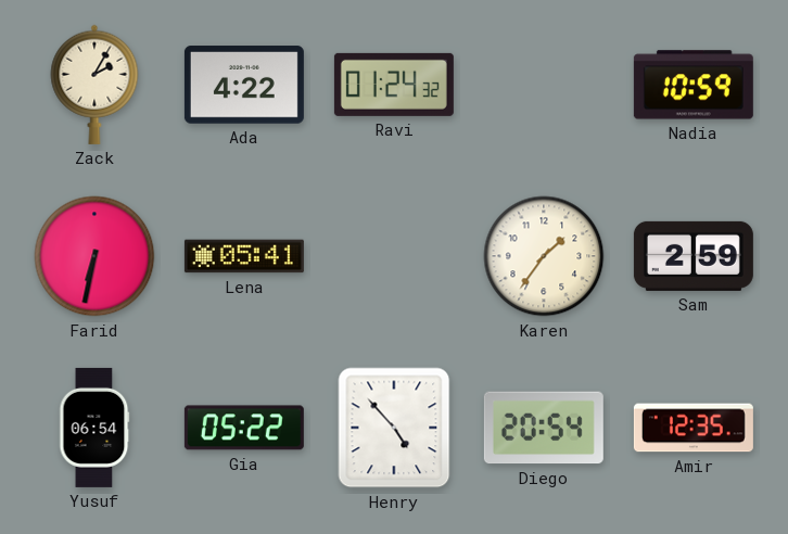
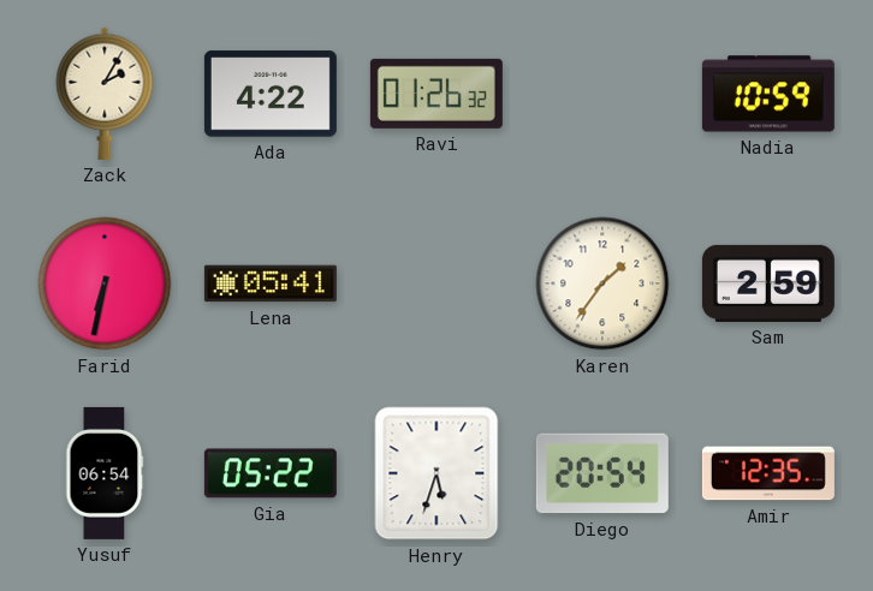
Ravi: 01:24 -> 01:26
Henry: 4:53 -> 5:33
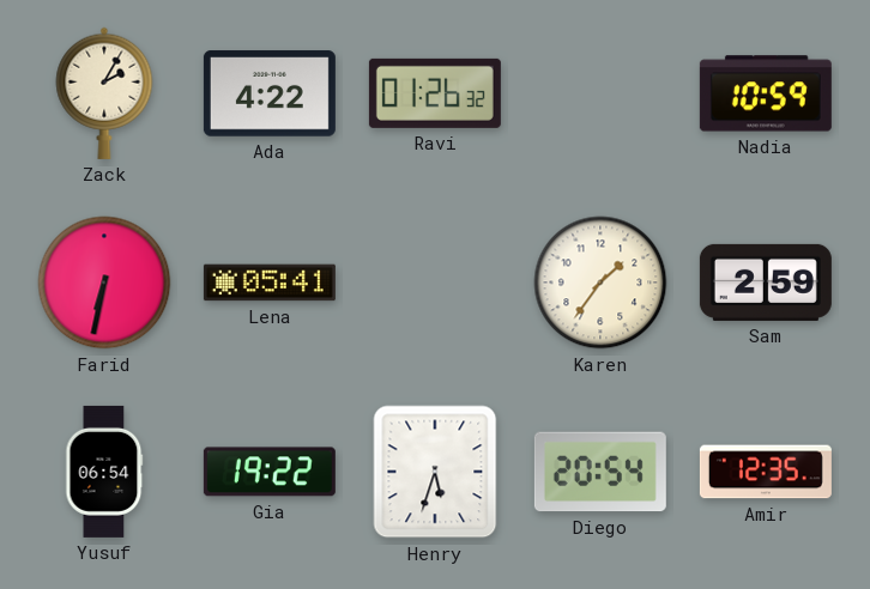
Gia: 05:22 -> 19:22
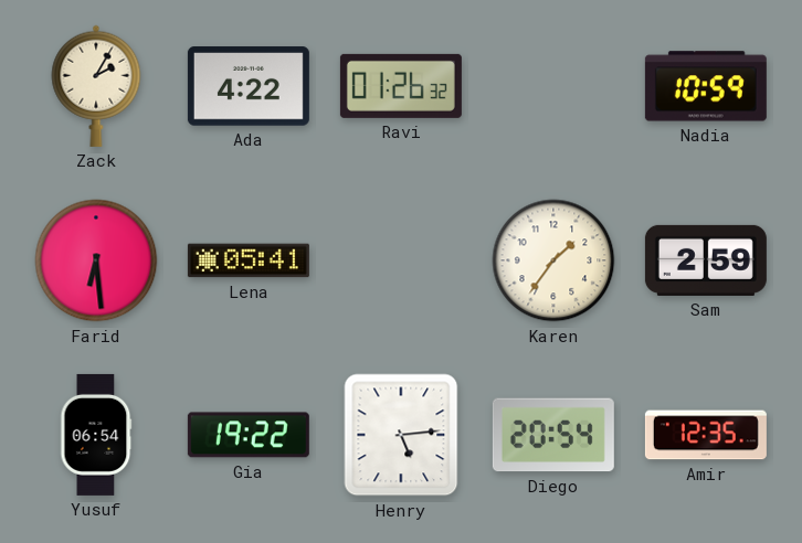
Farid: 6:32 -> 6:29
Henry: 5:33 -> 5:14
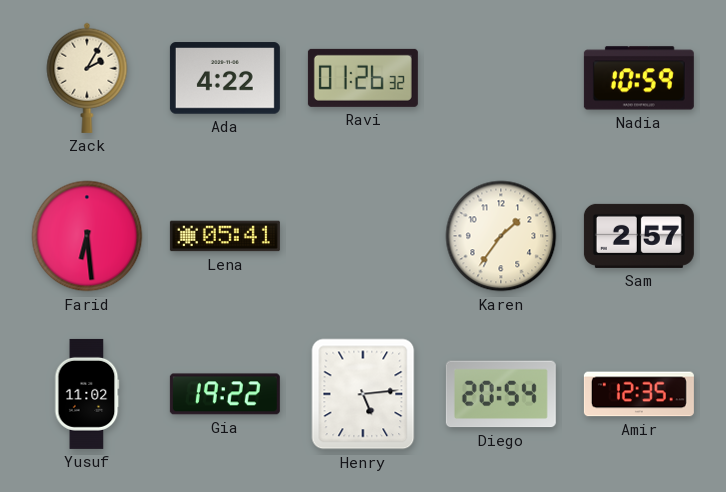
Sam: 2:59 -> 2:57
Yusuf: 06:54 -> 11:02
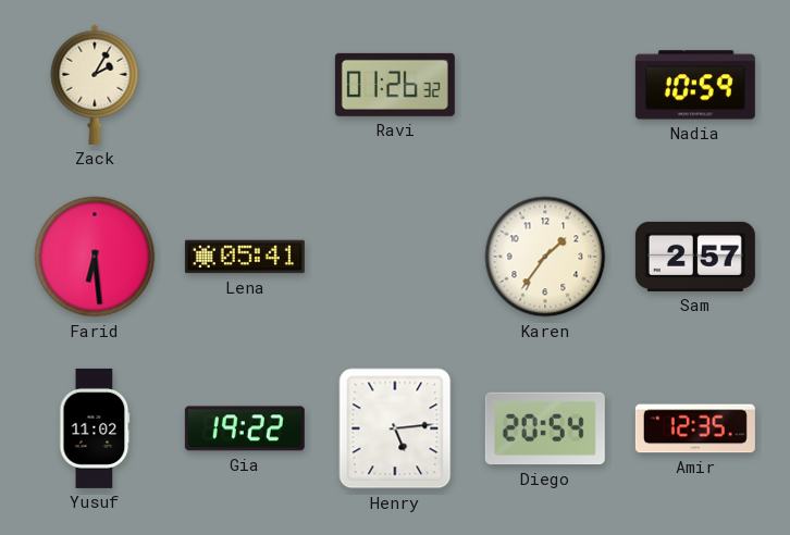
Ada: 4:22 -> none
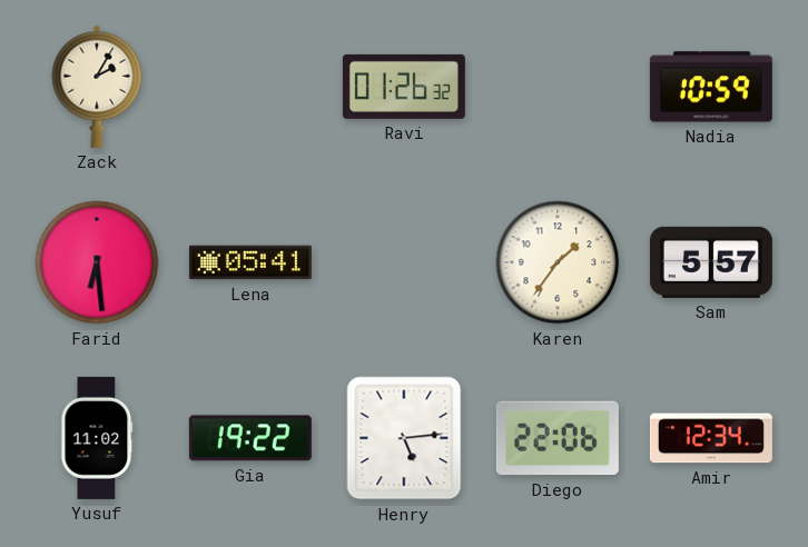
Sam: 2:57 -> 5:57
Diego: 20:54 -> 22:06
Amir: 12:35 -> 12:34
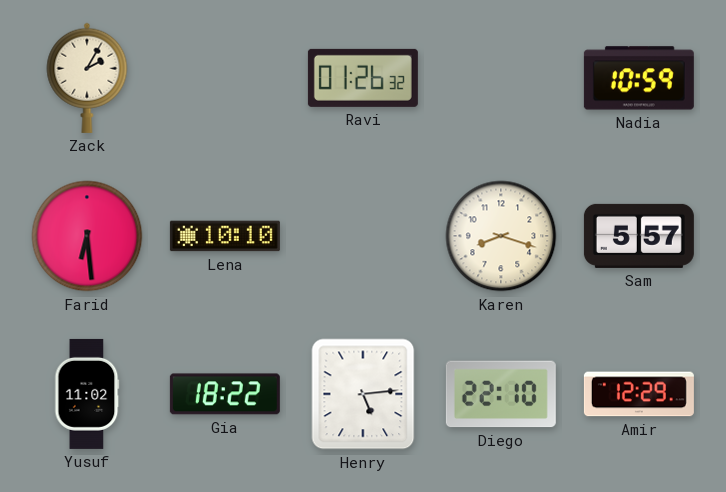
Lena: 05:41 -> 10:10
Karen: 1:36 -> 8:18
Gia: 19:22 -> 18:22
Diego: 22:06 -> 22:10
Amir: 12:34 -> 12:29
